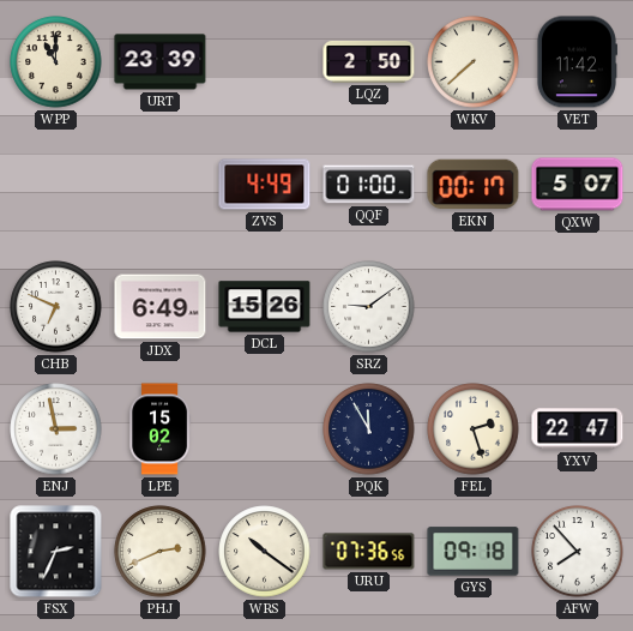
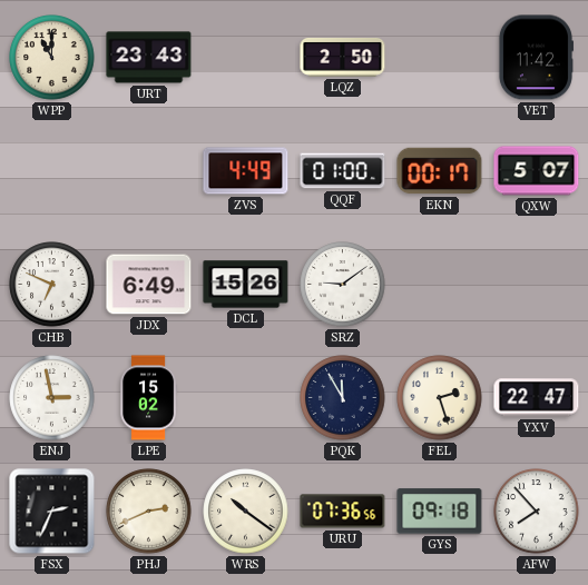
URT: 23:39 -> 23:43
WKV: 7:38 -> none
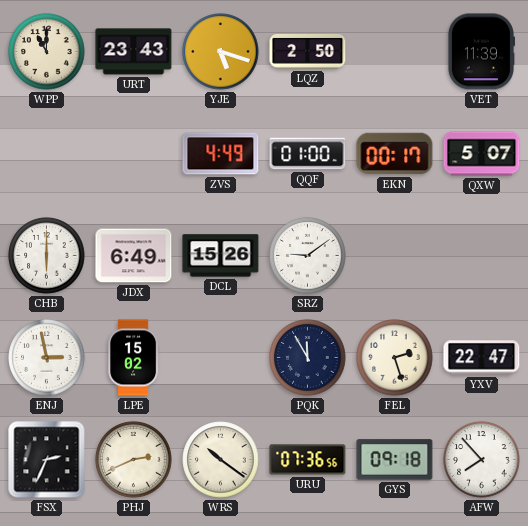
YJE: none -> 5:18
VET: 11:42 -> 11:39
CHB: 6:49 -> 6:00
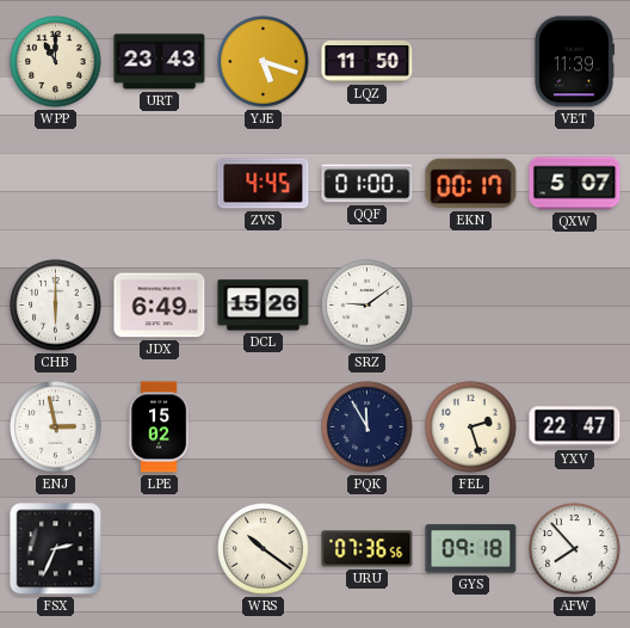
LQZ: 2:50 -> 11:50
ZVS: 4:49 -> 4:45
PHJ: 2:41 -> none
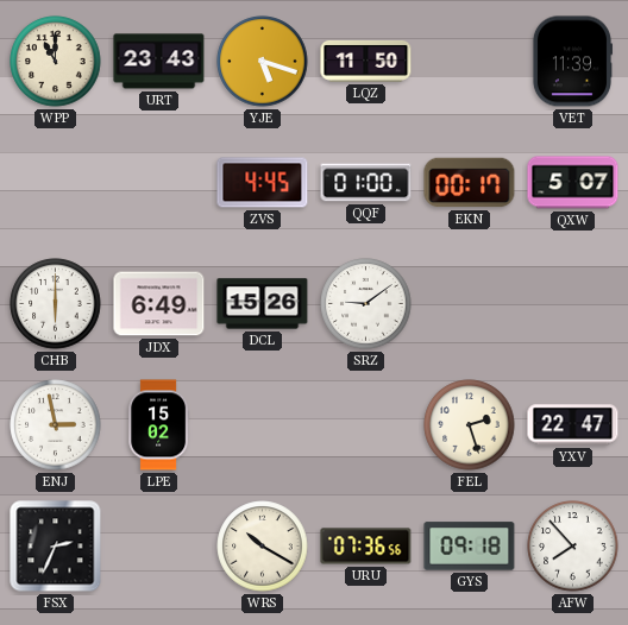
PQK: 11:55 -> none
WRS: 10:21 -> 10:20
